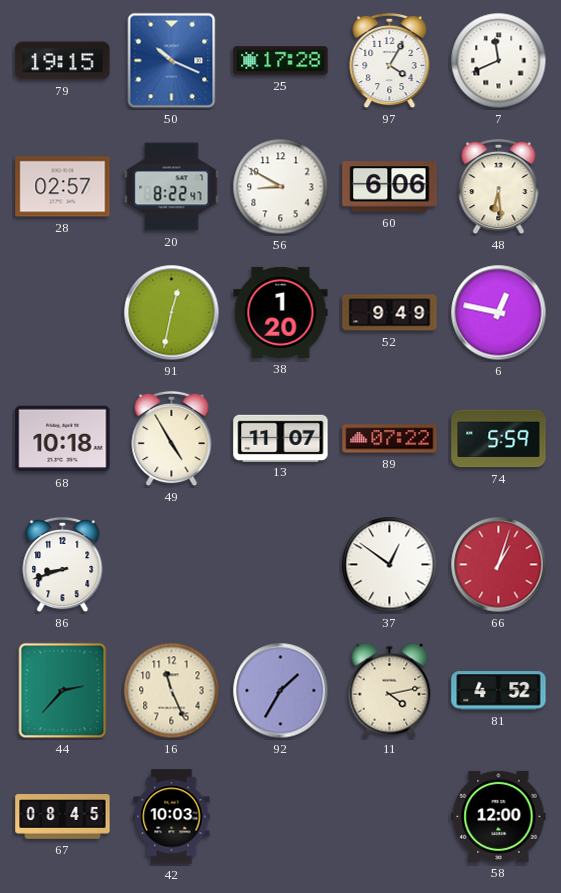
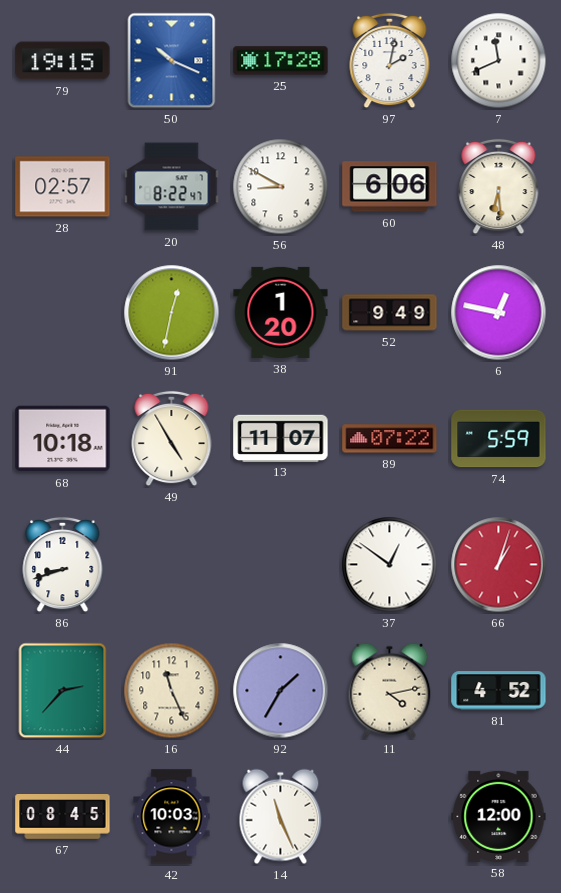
97: 4:05 -> 2:02
14: none -> 11:26
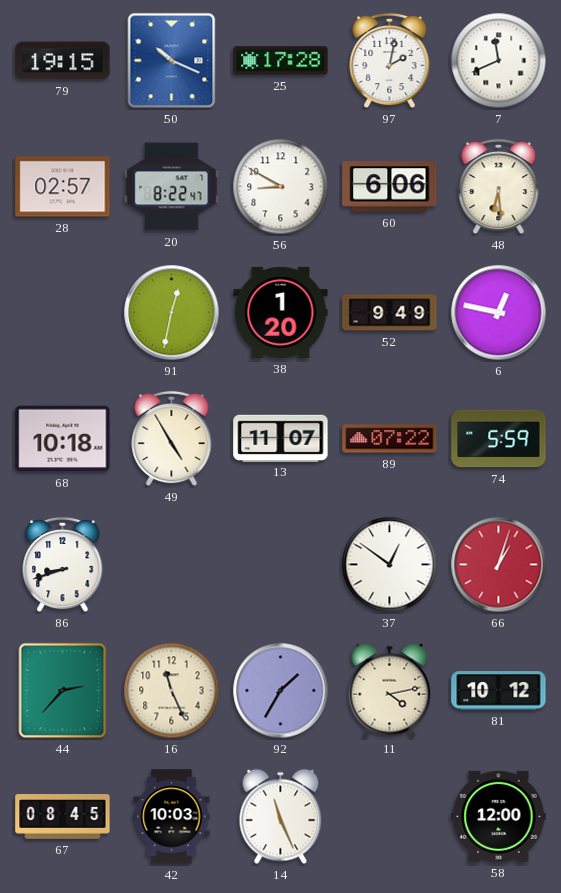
81: 4:52 -> 10:12
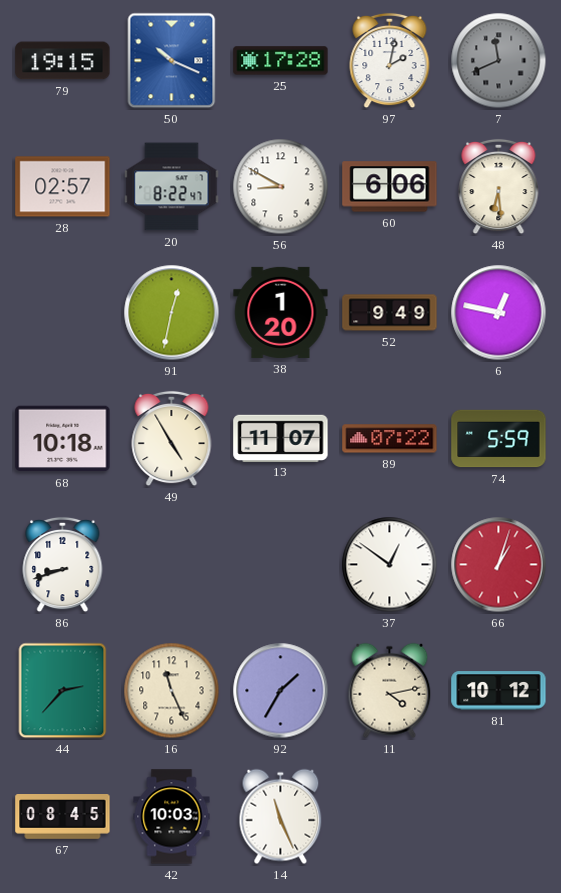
7 dial: white -> grey
58: 12:00 -> none
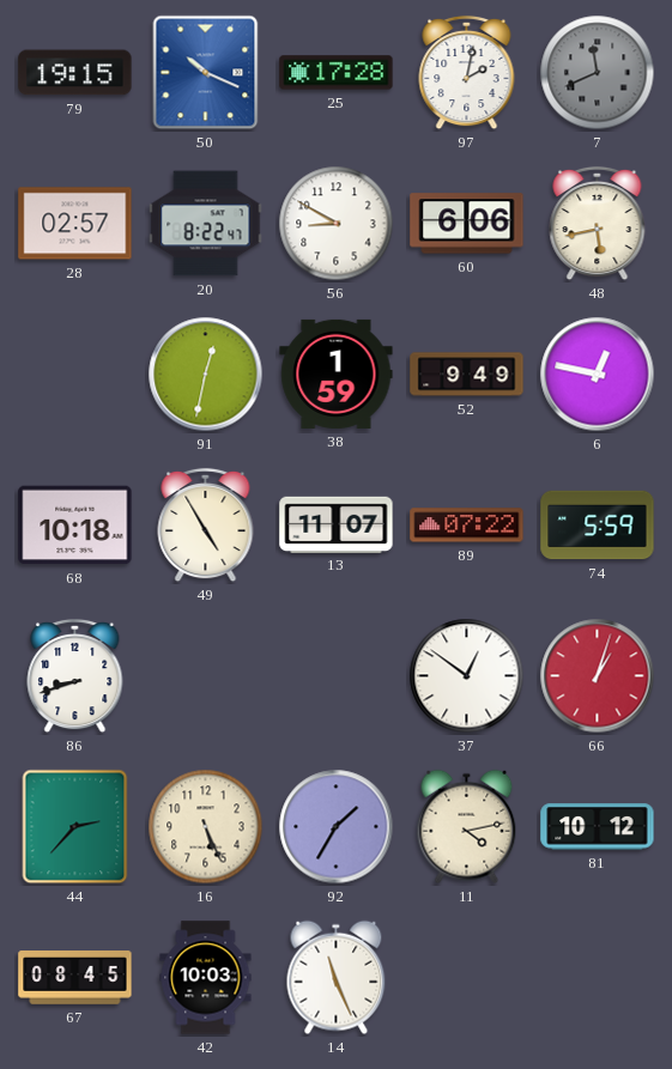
48: 6:29 -> 5:43
38: 1:20 -> 1:59
16: 11:26 -> 5:26
